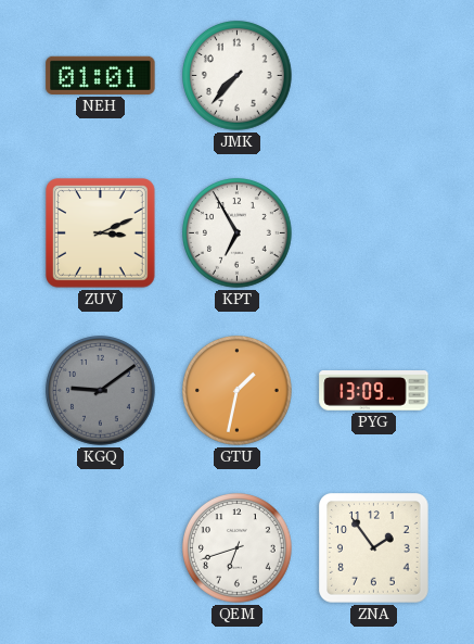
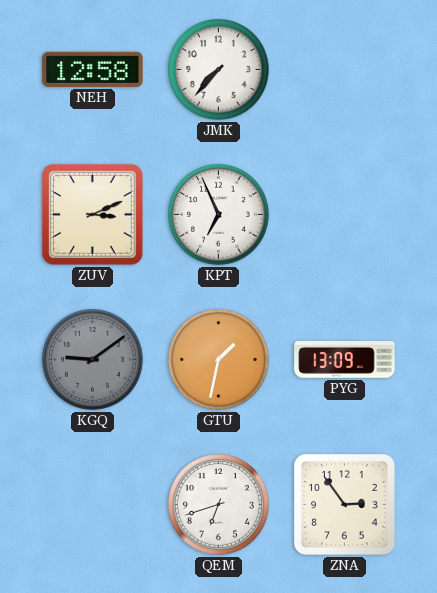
NEH: 01:01 -> 12:58
KPT: 6:55 -> 6:56
ZNA: 1:54 -> 2:54
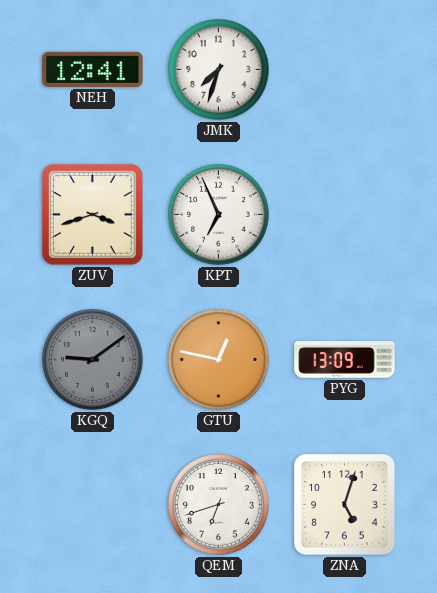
NEH: 12:58 -> 12:41
JMK: 7:37 -> 7:33
ZUV: 3:11 -> 3:42
GTU: 1:32 -> 12:47
ZNA: 2:54 -> 5:03
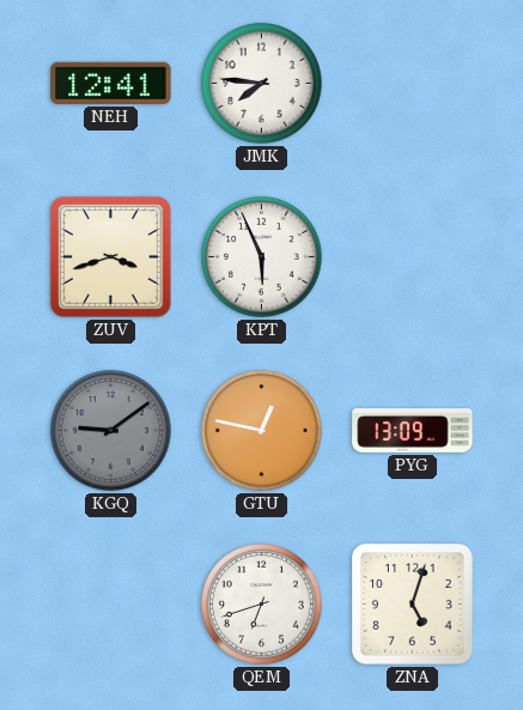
JMK: 7:33 -> 7:46
KPT: 6:56 -> 5:56
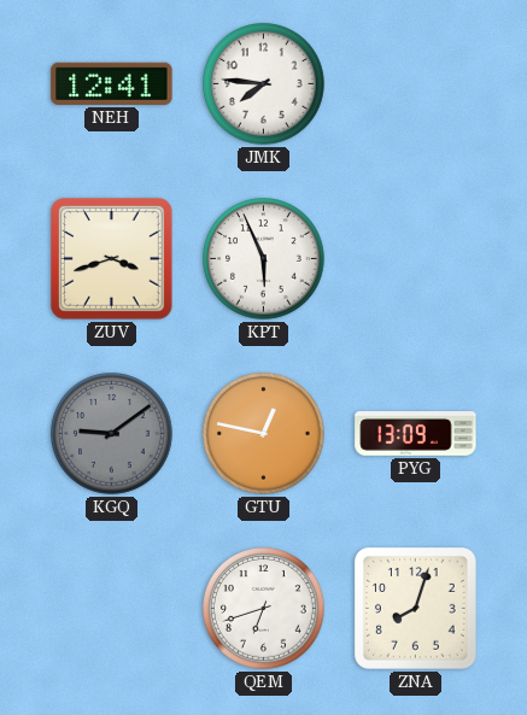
ZNA: 5:03 -> 8:03
